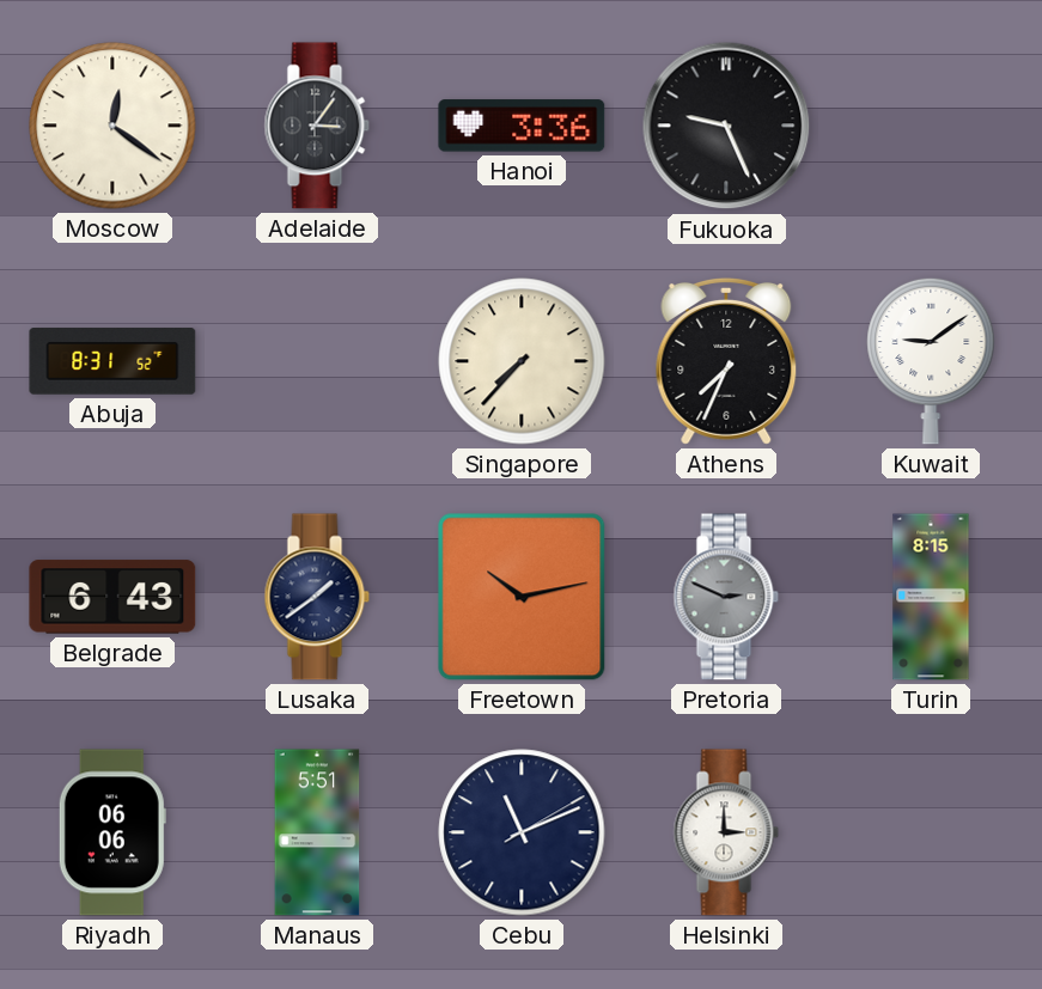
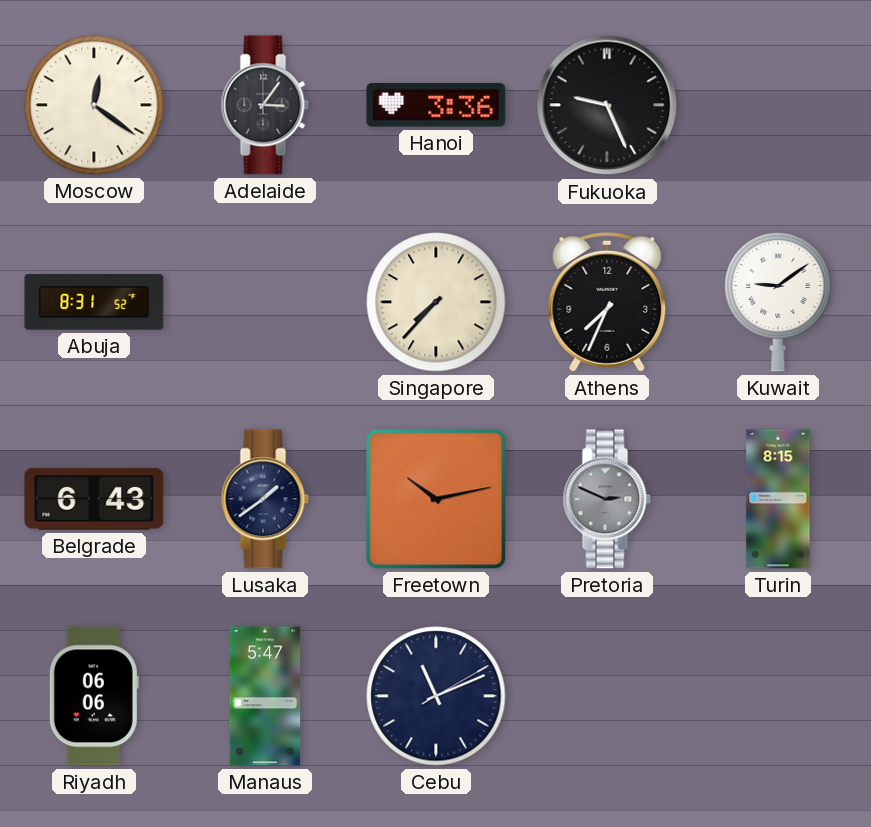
Manaus: 5:51 -> 5:47
Helsinki: 3:00 -> none
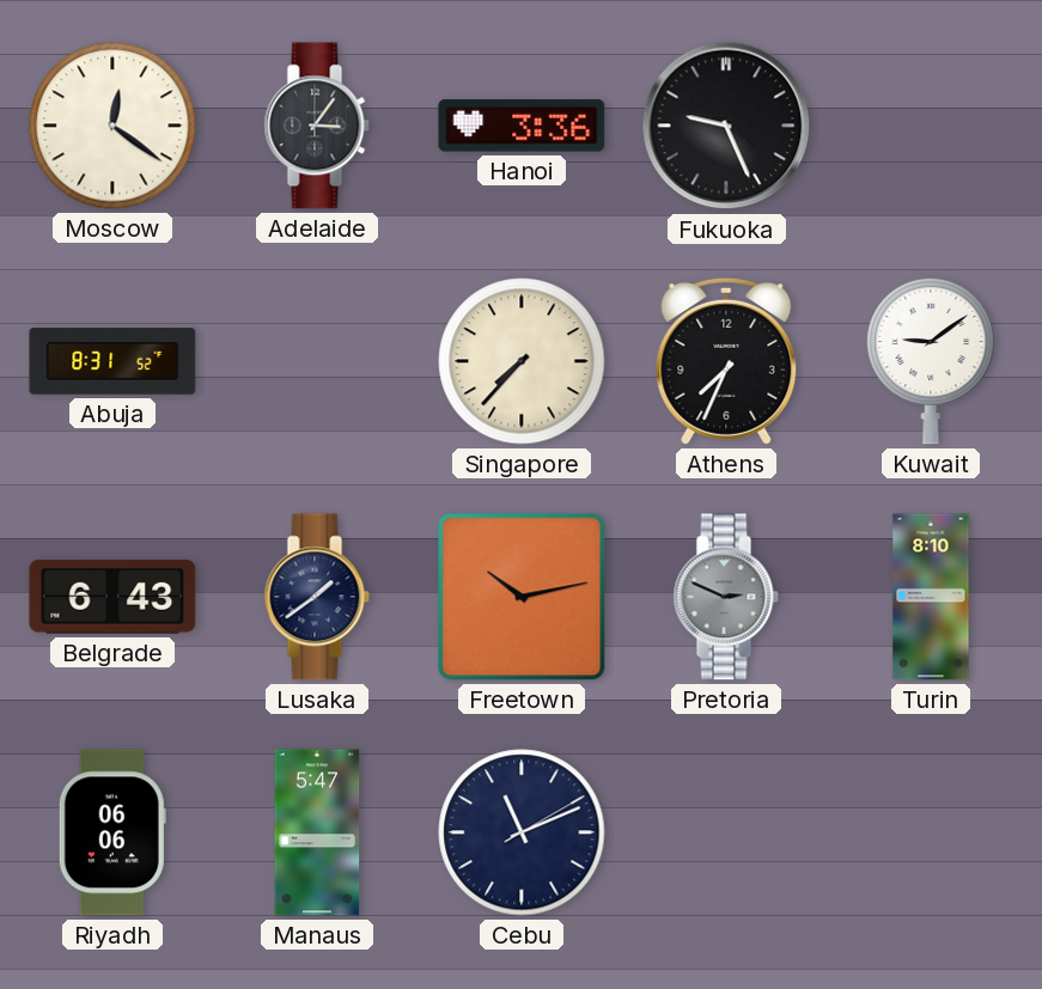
Turin: 8:15 -> 8:10
